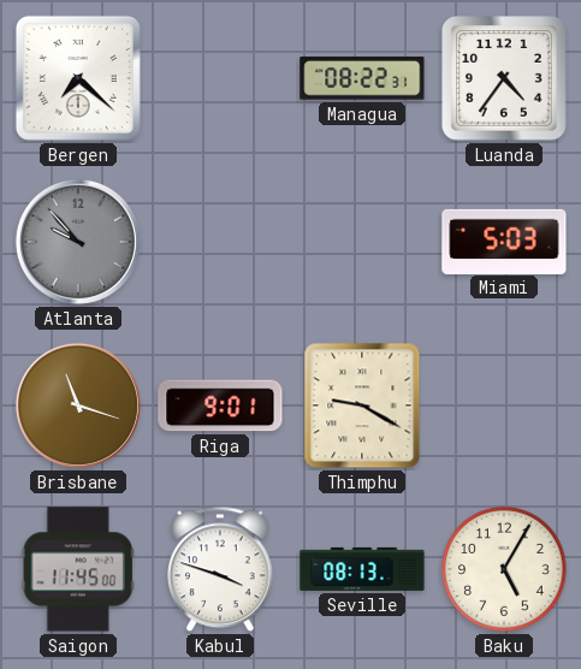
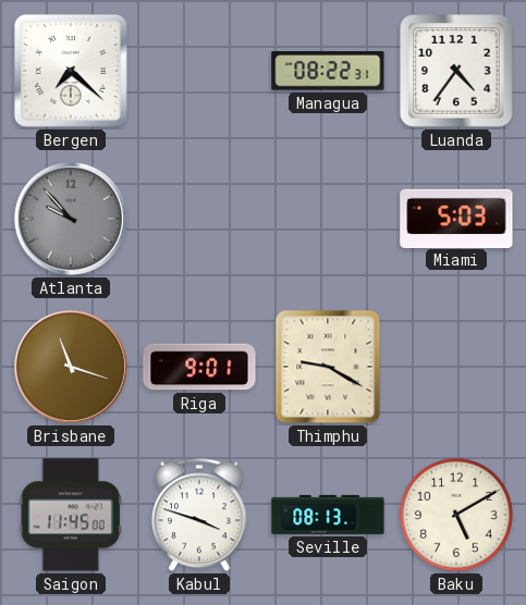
Baku: 5:05 -> 5:10
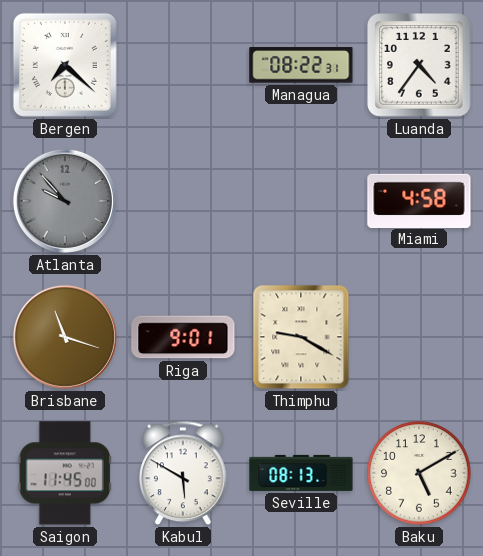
Miami: 5:03 -> 4:58
Kabul: 3:48 -> 5:50
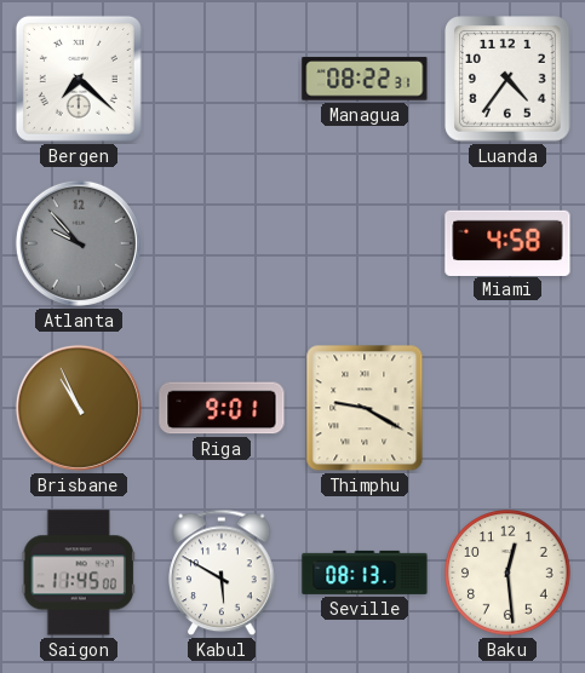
Brisbane: 11:18 -> 10:56
Baku: 5:10 -> 12:29
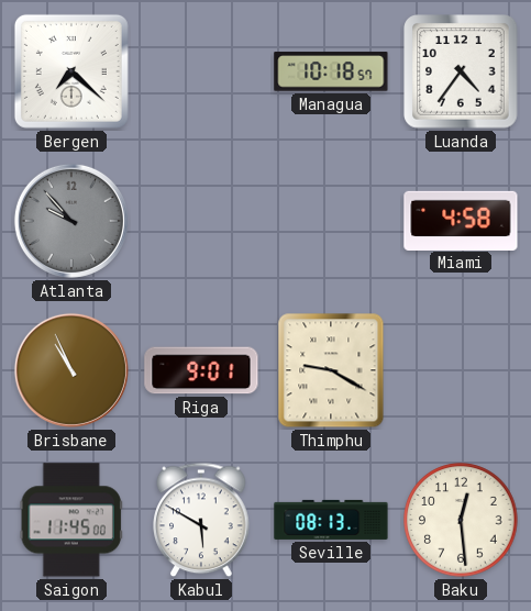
Managua: 08:22 -> 10:18
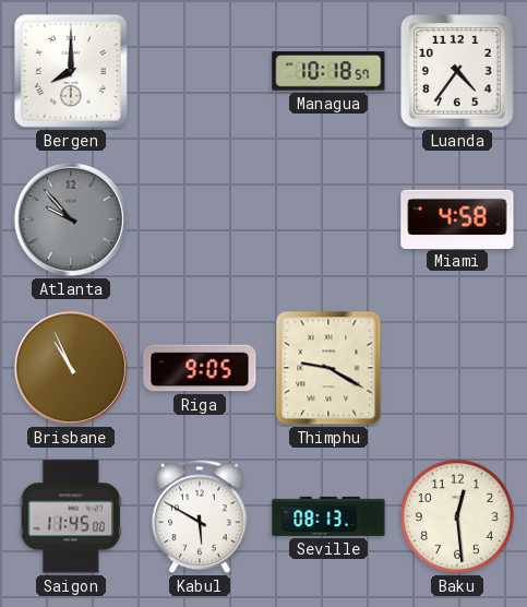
Bergen: 7:22 -> 8:00
Riga: 9:01 -> 9:05
